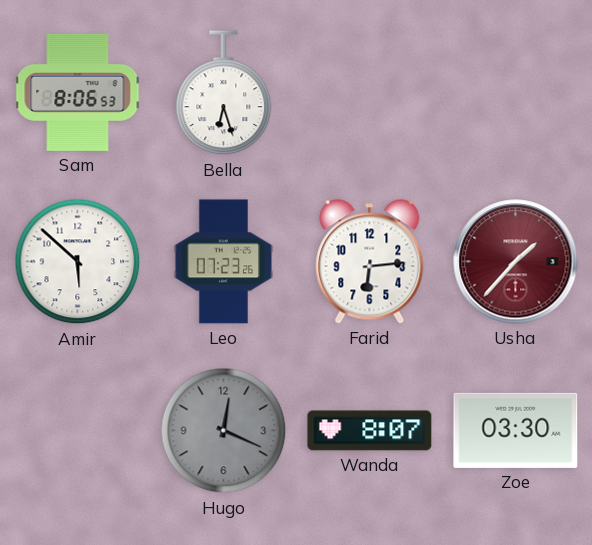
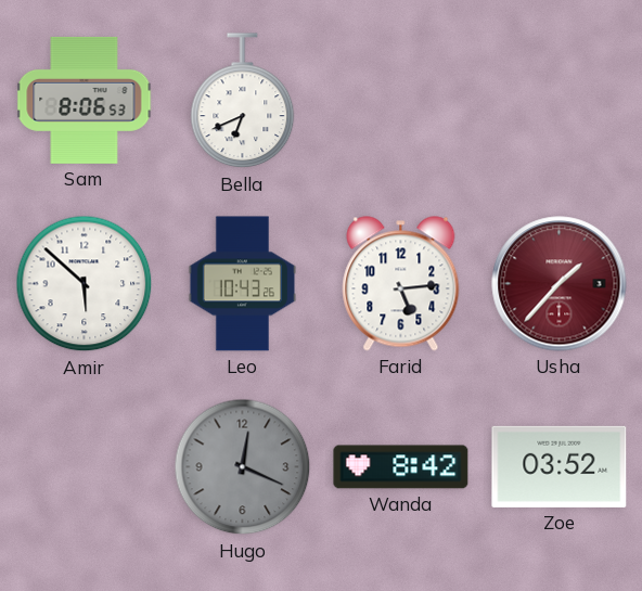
Bella: 6:27 -> 6:41
Leo: 07:23 -> 10:43
Farid: 6:14 -> 5:14
Wanda: 8:07 -> 8:42
Zoe: 03:30 -> 03:52
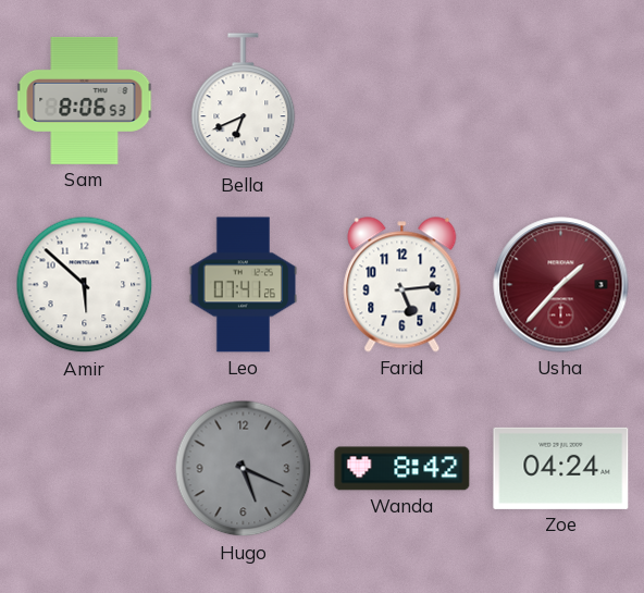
Leo: 10:43 -> 07:41
Hugo: 12:19 -> 5:19
Zoe: 03:52 -> 04:24
